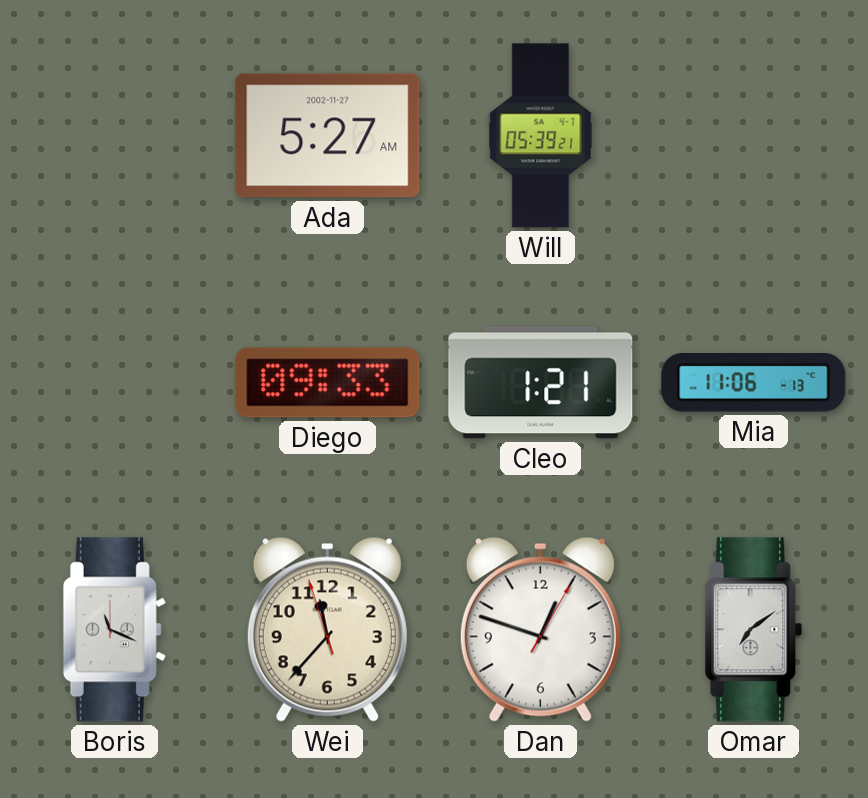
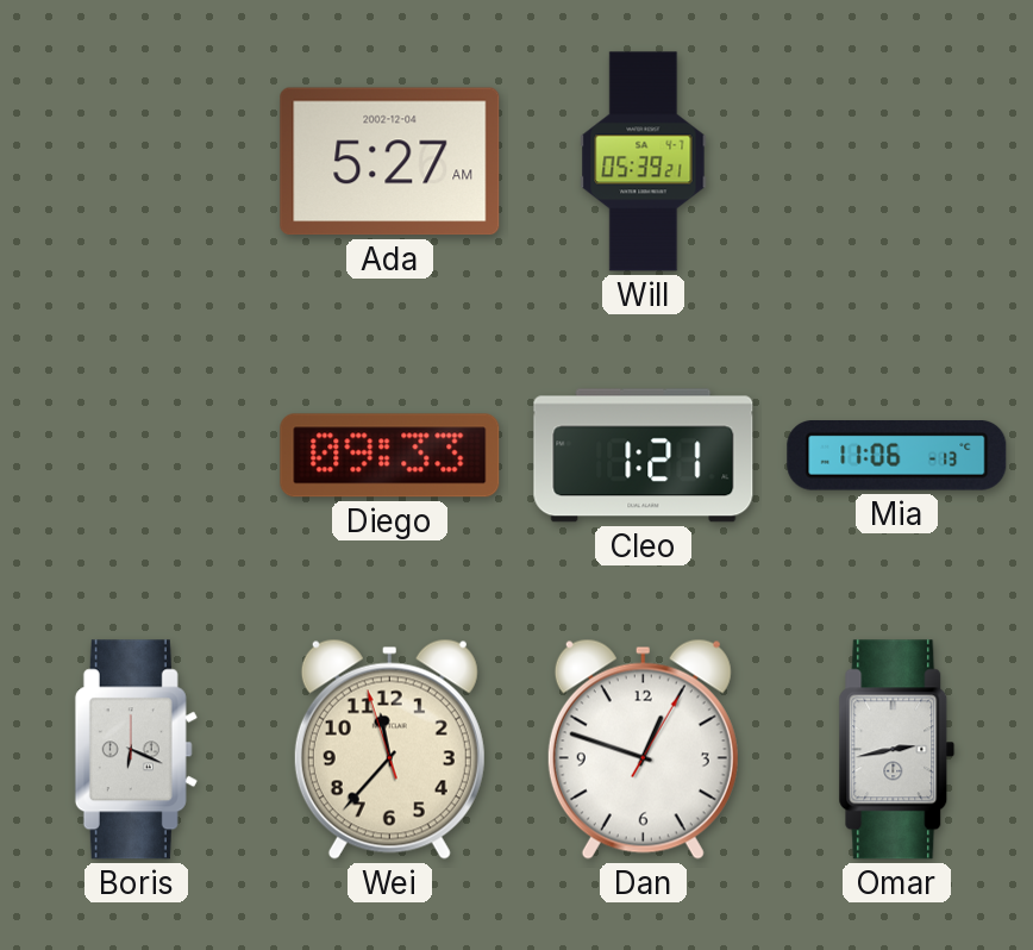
Ada date: 2002-11-27 -> 2002-12-04
Boris: 11:19 -> 6:19
Omar: 7:09 -> 2:43
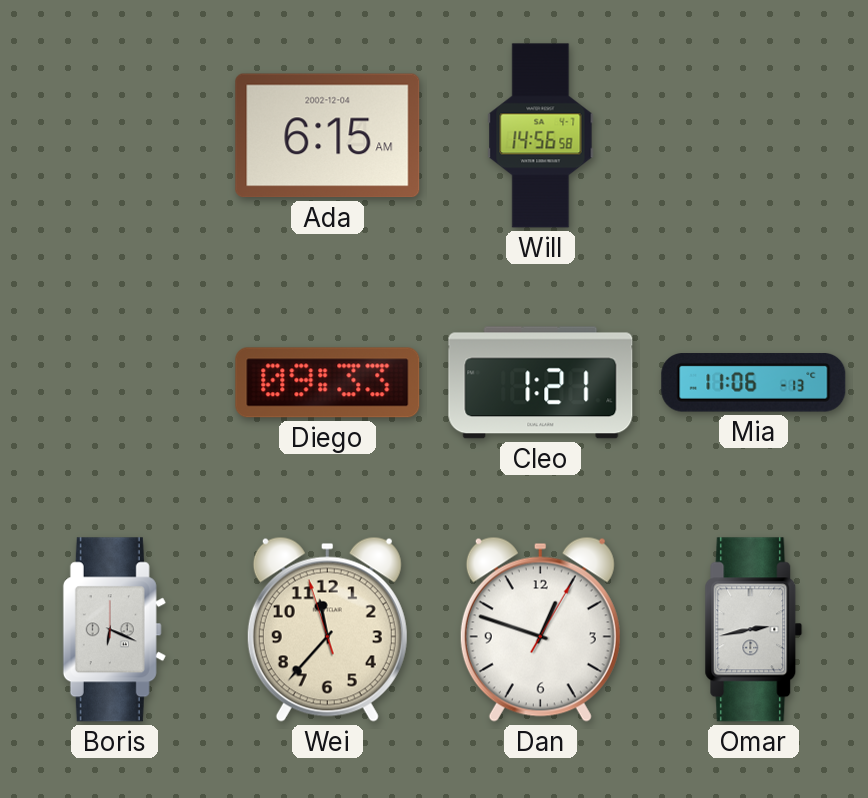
Ada: 5:27 -> 6:15
Will: 05:39 -> 14:56
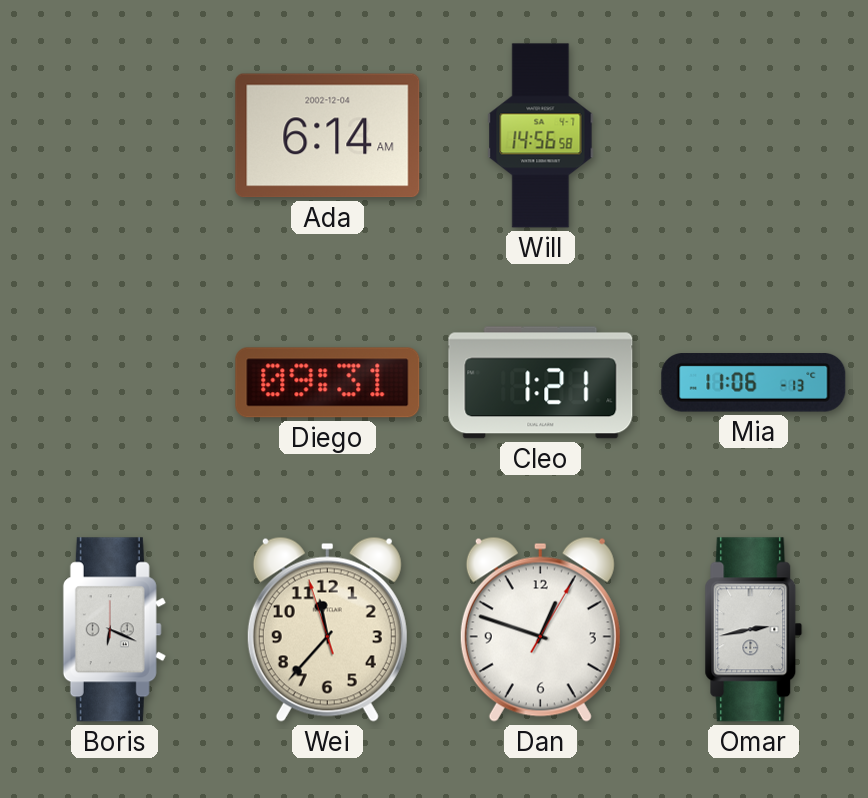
Ada: 6:15 -> 6:14
Diego: 09:33 -> 09:31
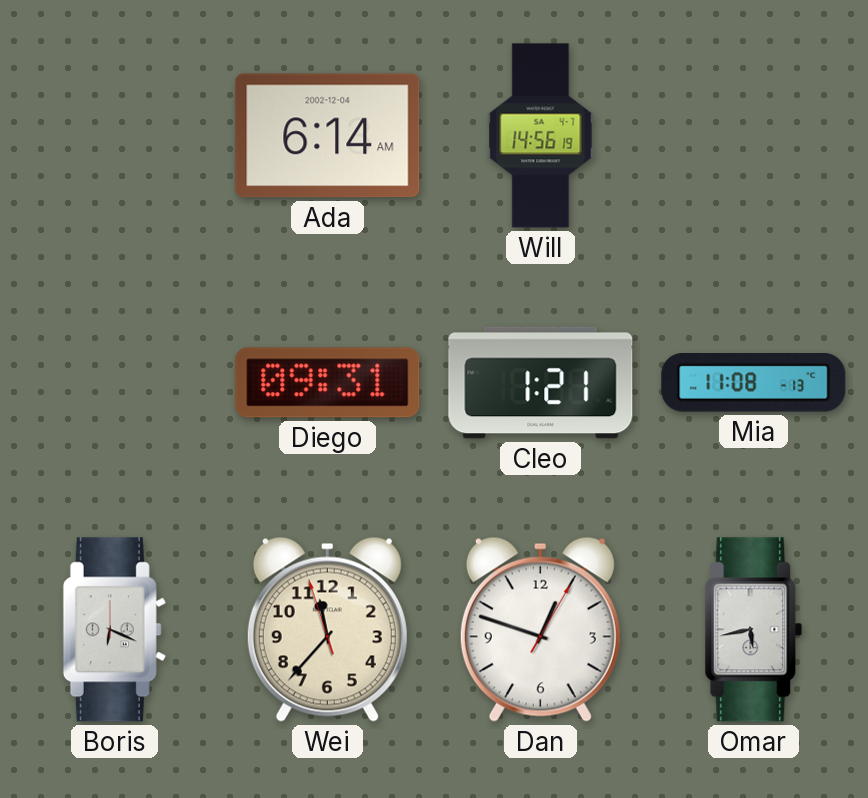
Will: 14:56:58 -> 14:56:19
Mia: 11:06 -> 11:08
Omar: 2:43 -> 5:43
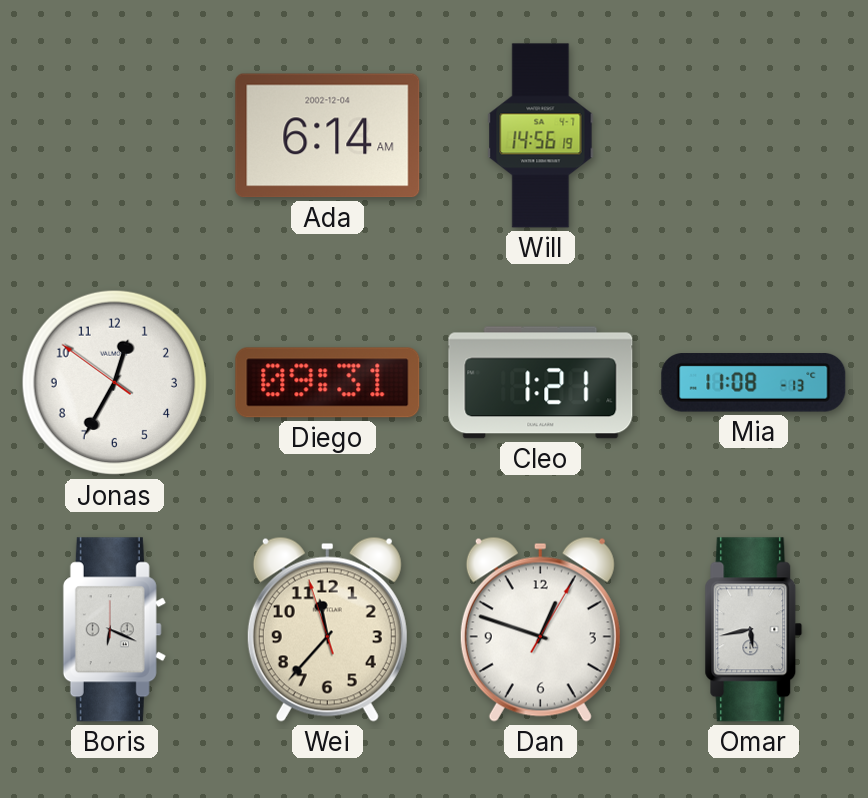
Jonas: none -> 12:34
